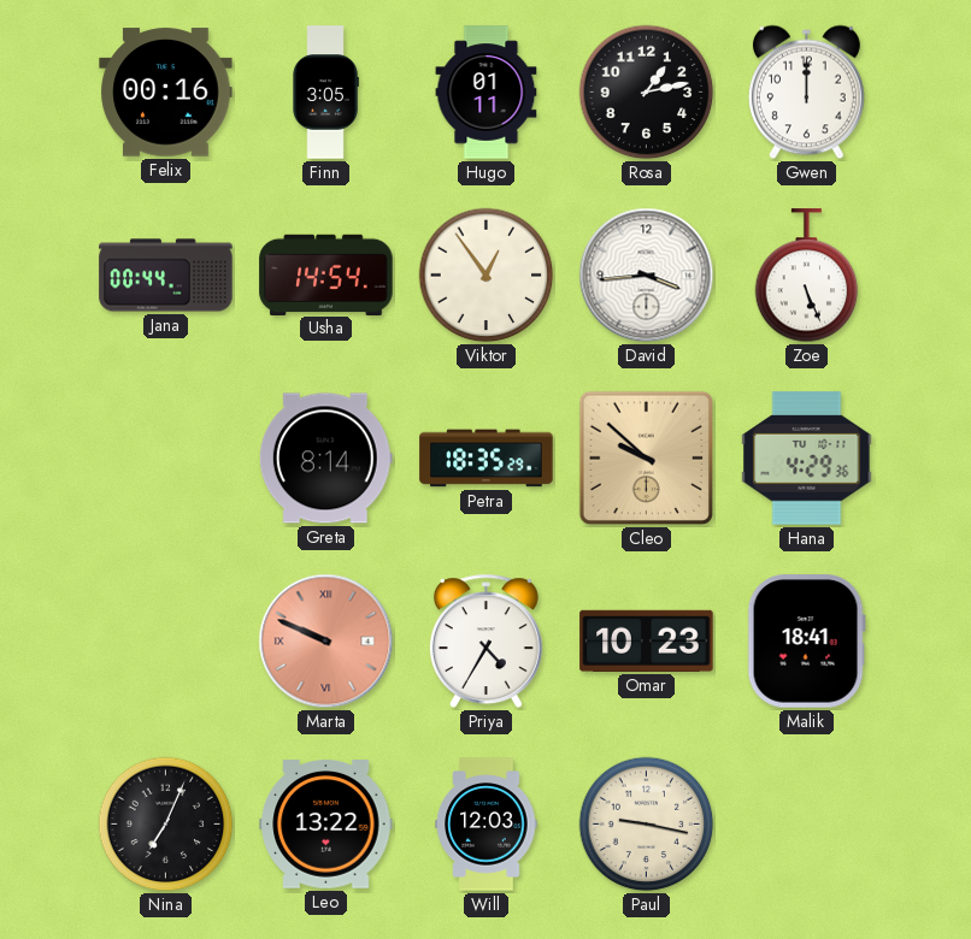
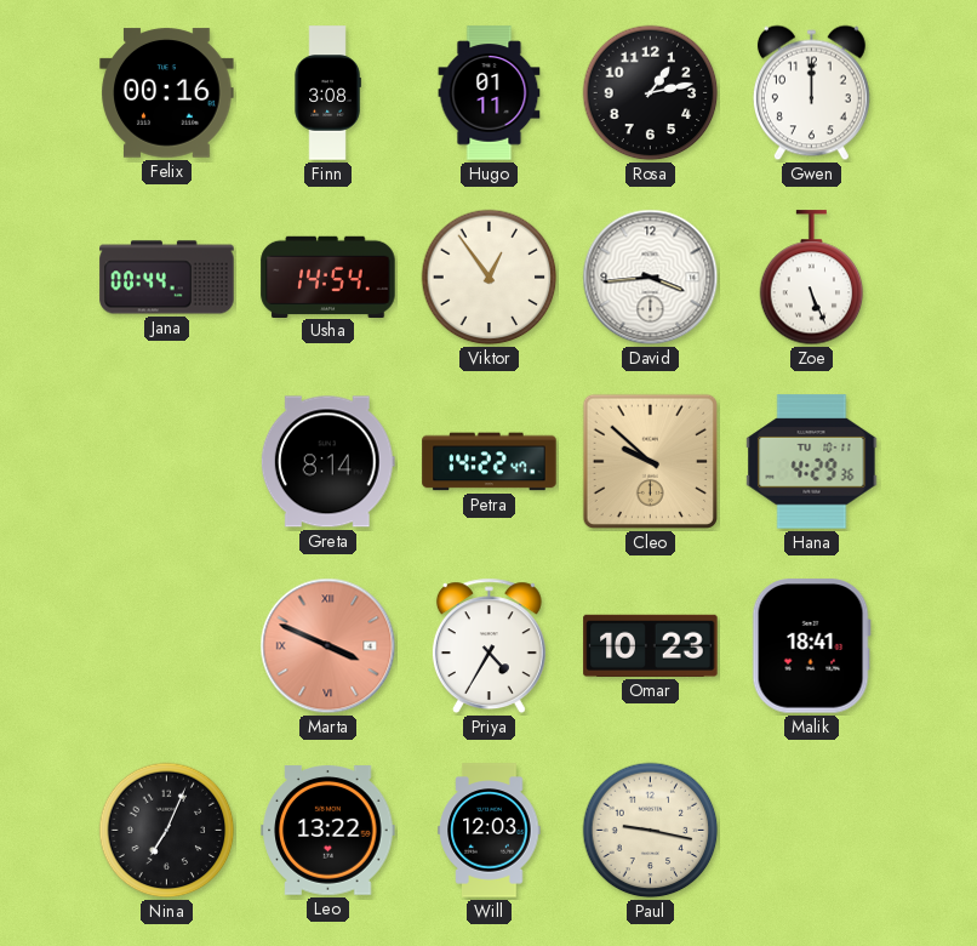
Finn: 3:05 -> 3:08
Petra: 18:35 -> 14:22
Marta: 9:49 -> 3:49
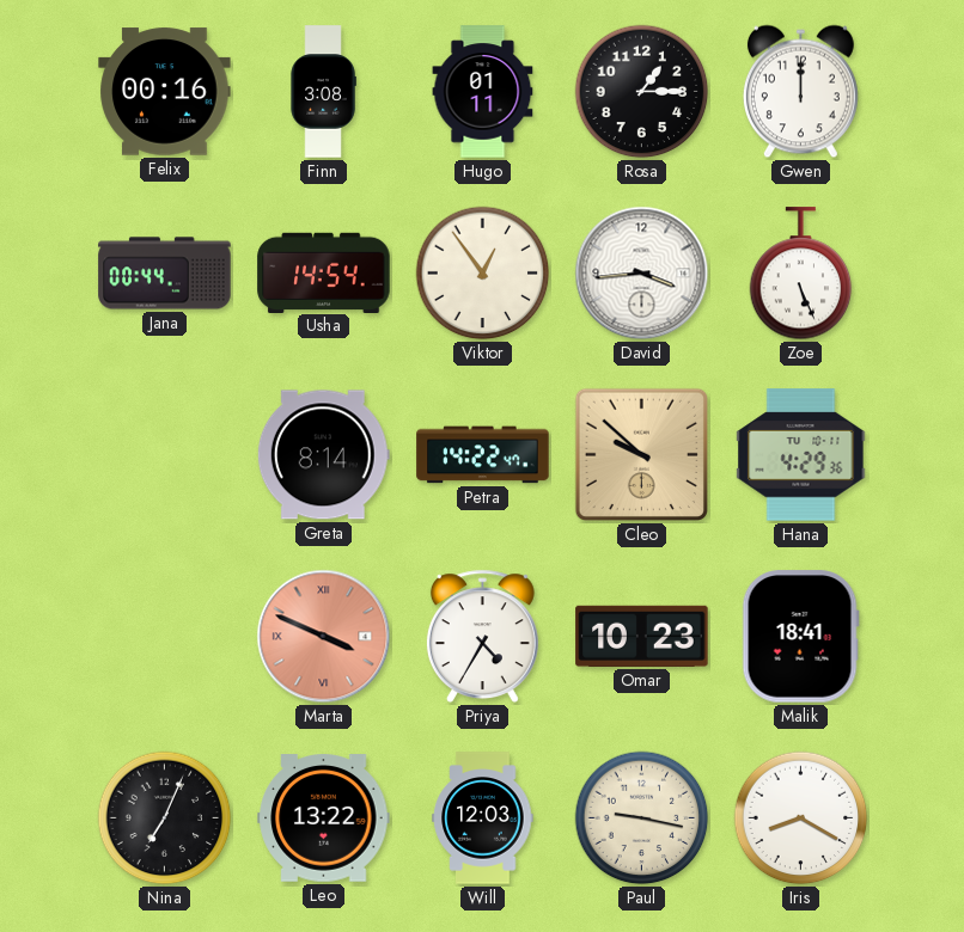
Rosa: 1:13 -> 1:15
Iris: none -> 8:20
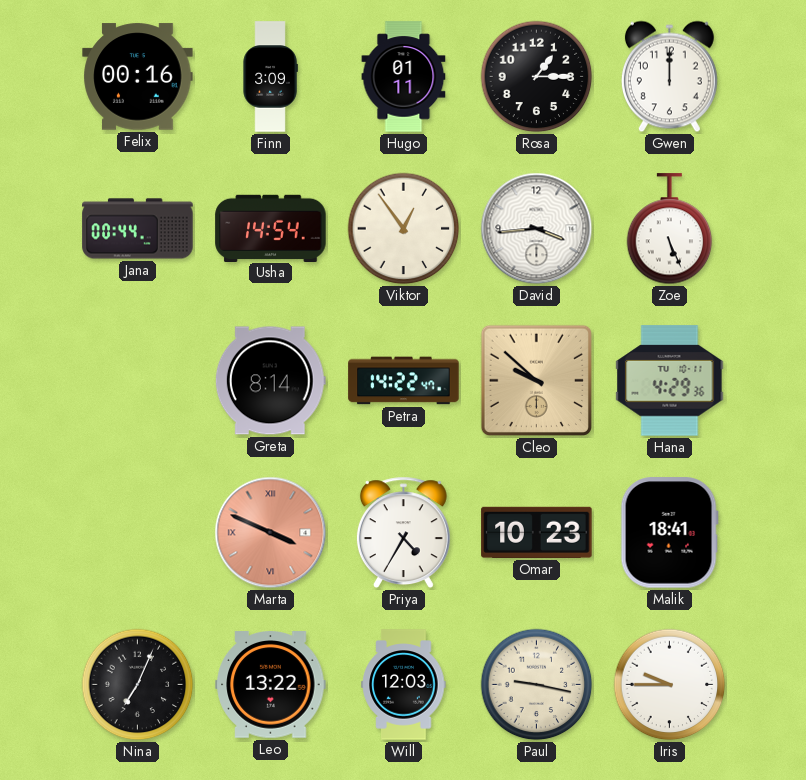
Finn: 3:08 -> 3:09
Iris: 8:20 -> 9:45
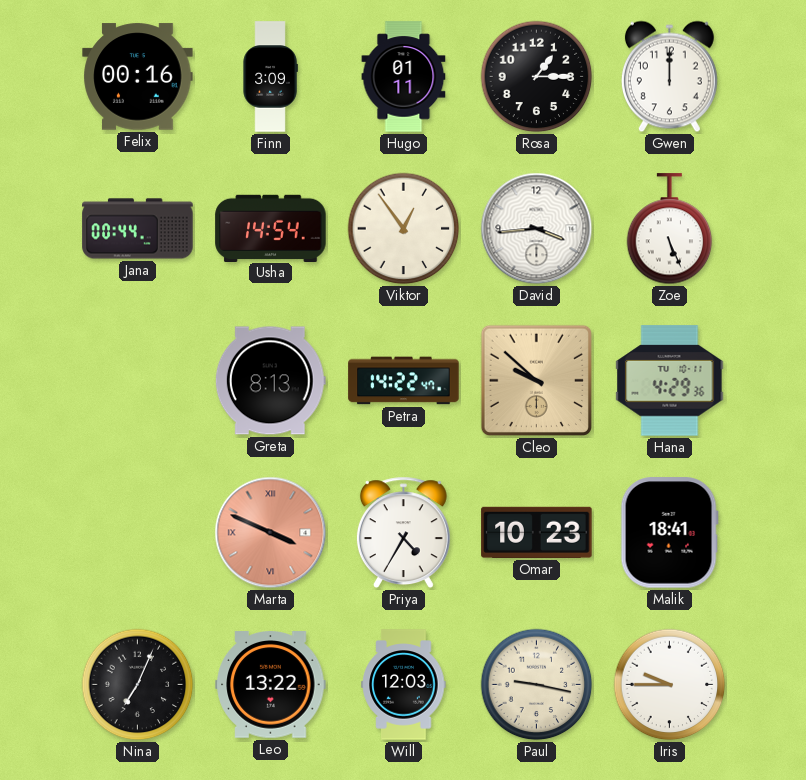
Greta: 8:14 -> 8:13
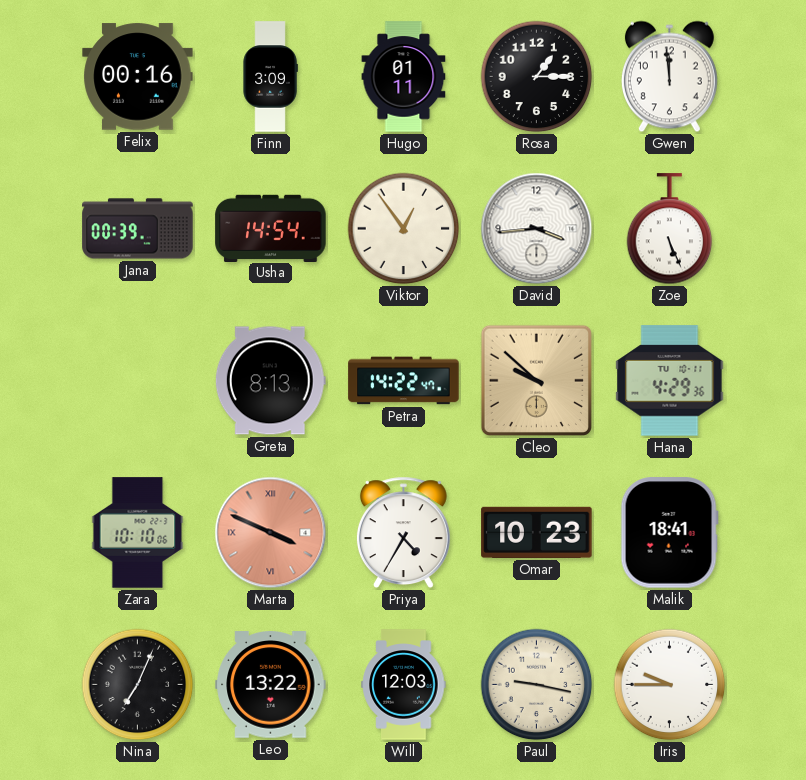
Gwen: 12:00 -> 11:59
Jana: 00:44 -> 00:39
Zara: none -> 10:10
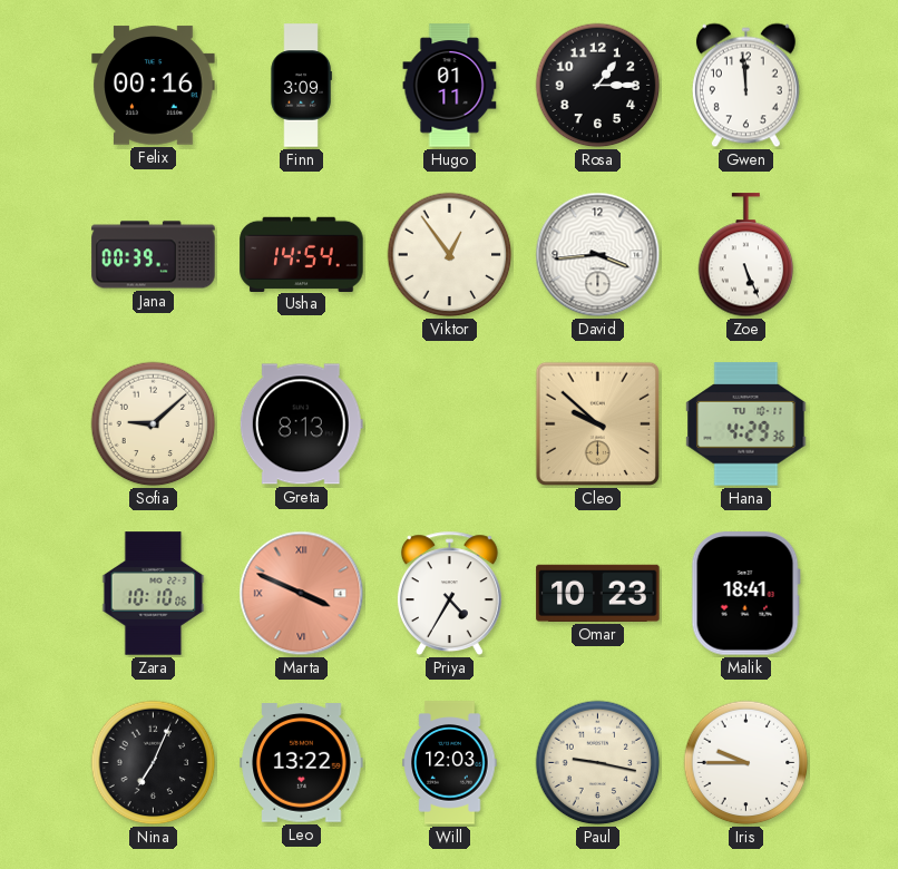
Sofia: none -> 9:08
Petra: 14:22 -> none
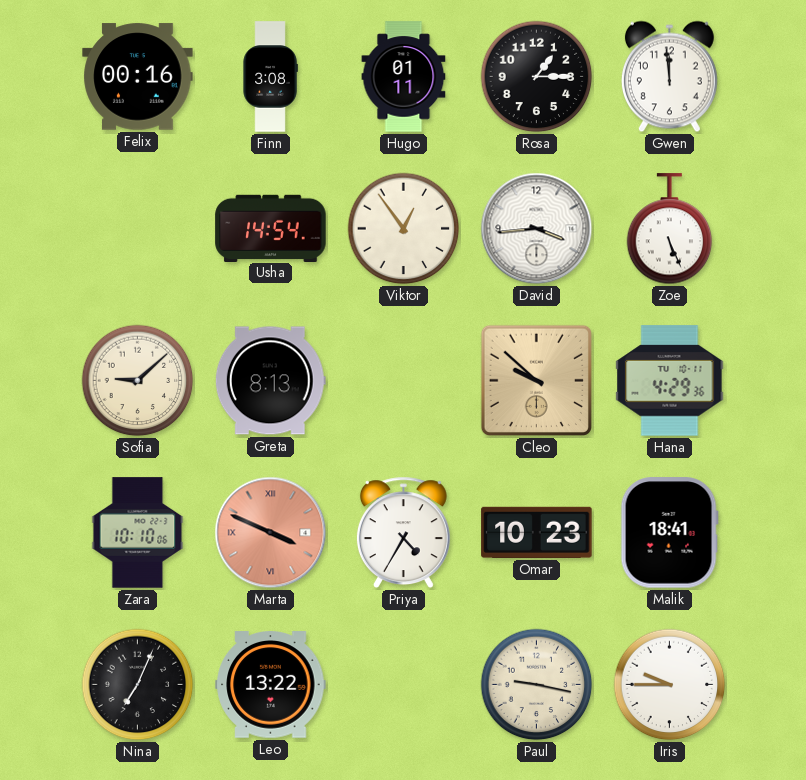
Finn: 3:09 -> 3:08
Jana: 00:39 -> none
Will: 12:03 -> none
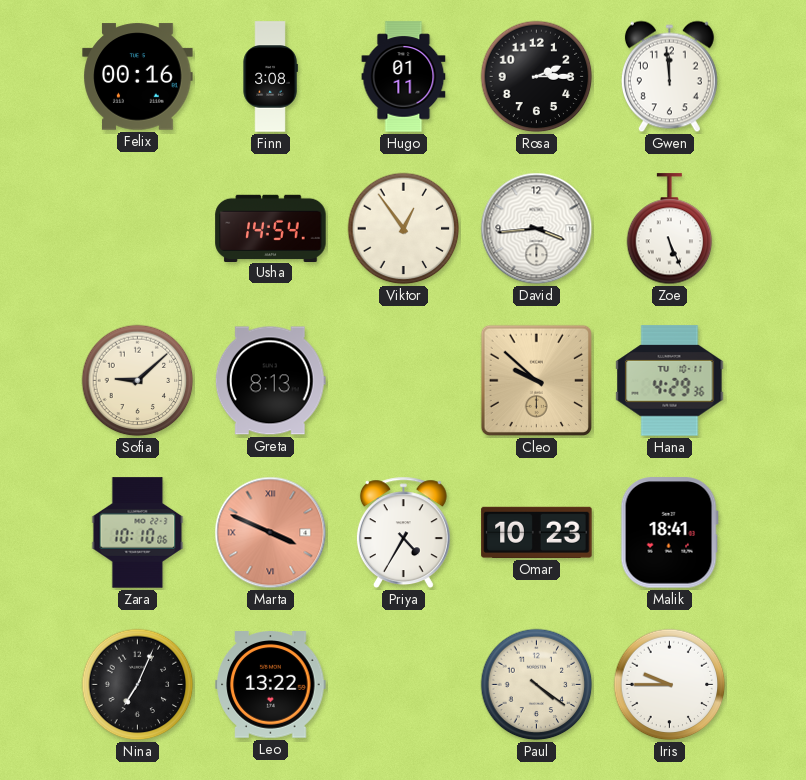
Rosa: 1:15 -> 2:15
Paul: 9:17 -> 4:21
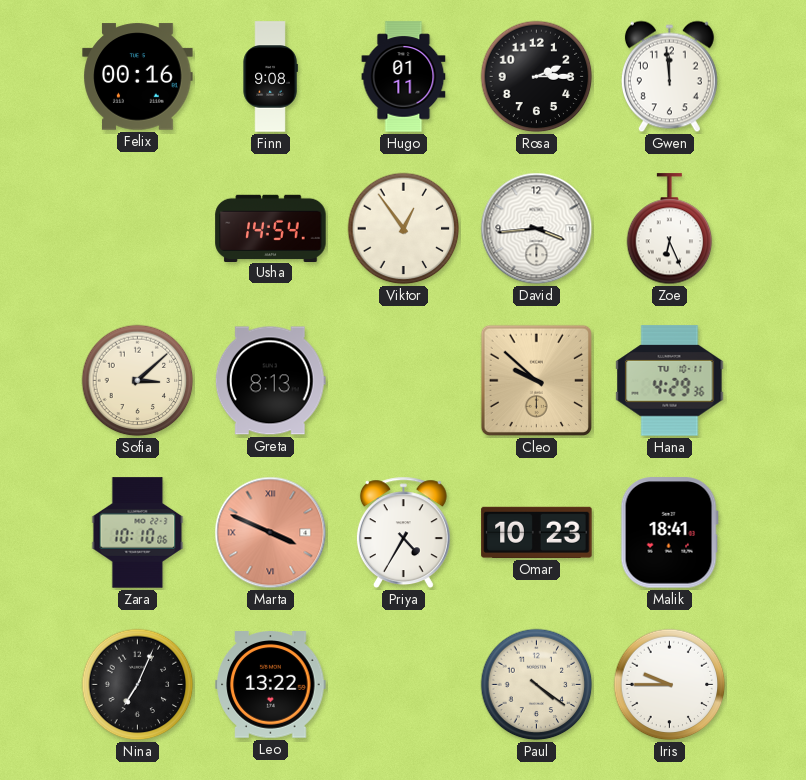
Finn: 3:08 -> 9:08
Zoe: 5:26 -> 6:26
Sofia: 9:08 -> 3:08
